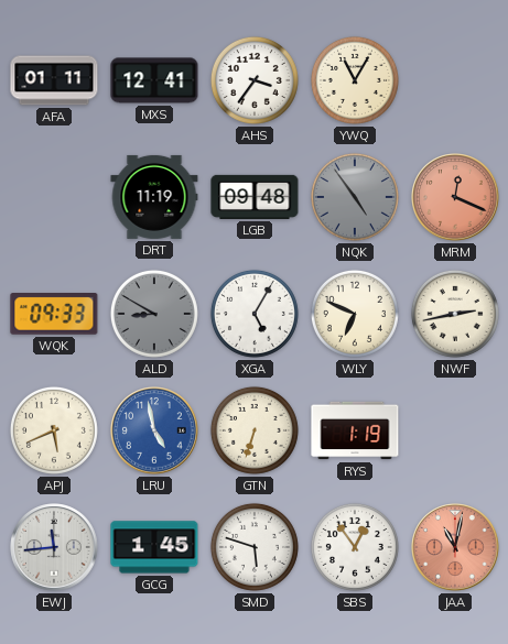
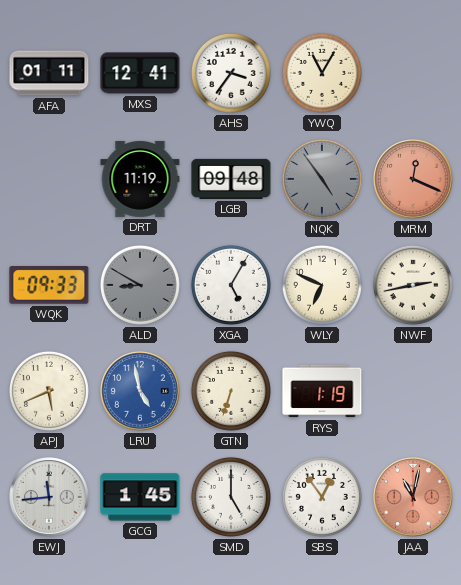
SMD: 5:48 -> 5:00
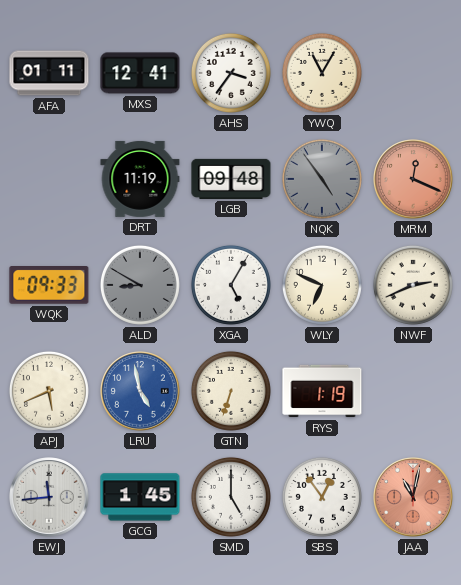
NWF: 2:43 -> 2:41
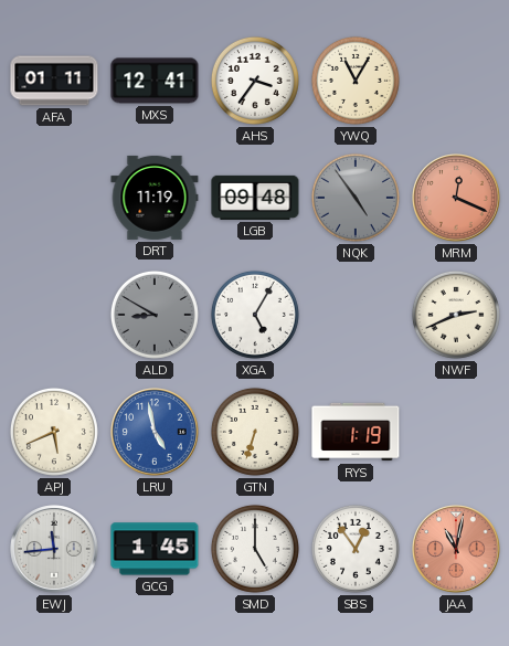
WQK: 09:33 -> none
WLY: 6:49 -> none
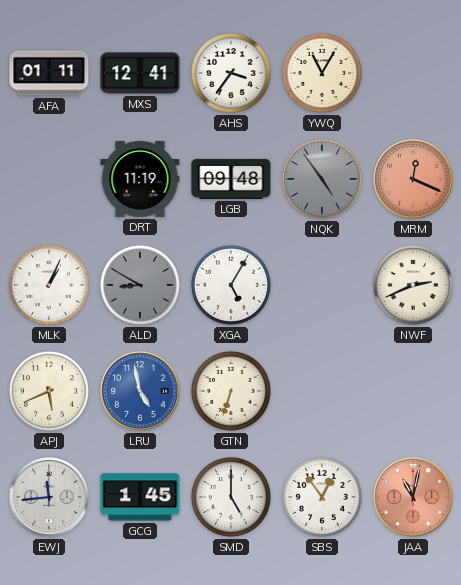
MLK: none -> 1:04
RYS: 1:19 -> none
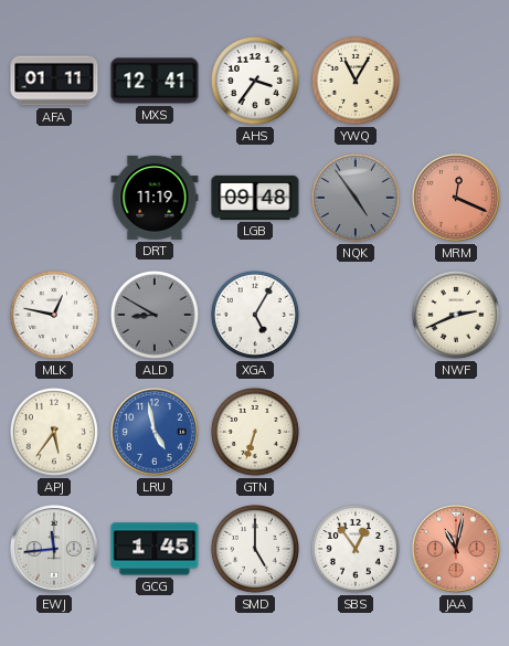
MLK: 1:04 -> 12:47
APJ: 5:41 -> 5:36
